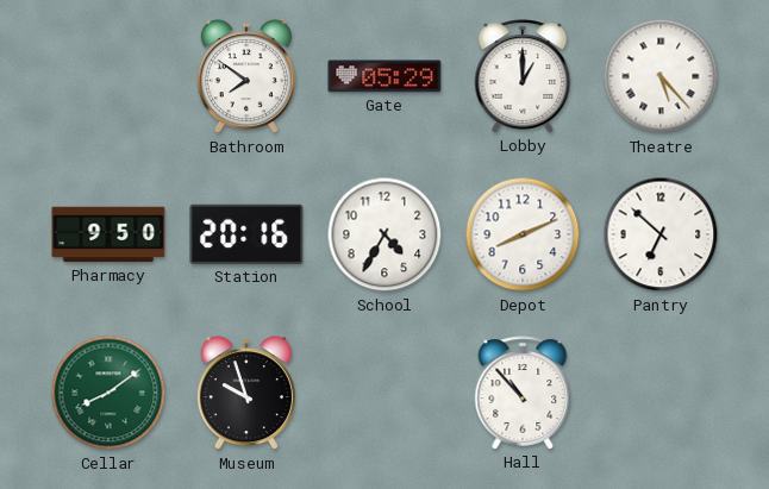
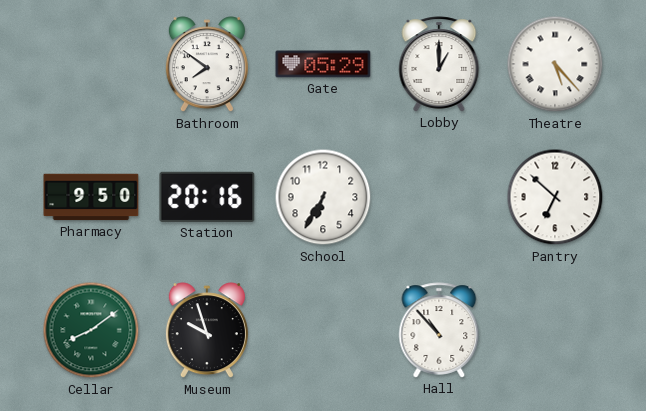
School: 4:35 -> 6:35
Depot: 8:11 -> none
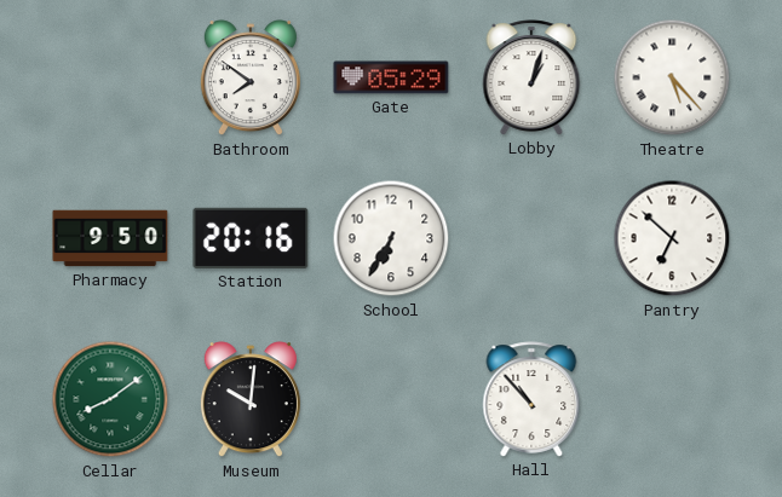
Lobby: 1:00 -> 1:03
Museum: 9:57 -> 10:01
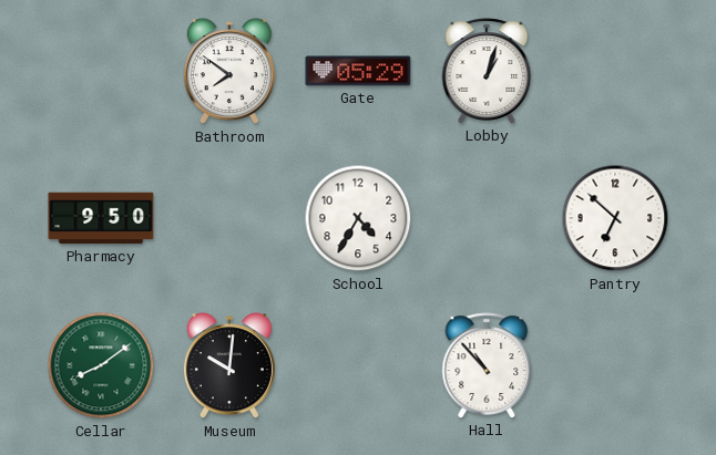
Theatre: 5:23 -> none
Station: 20:16 -> none
School: 6:35 -> 4:35
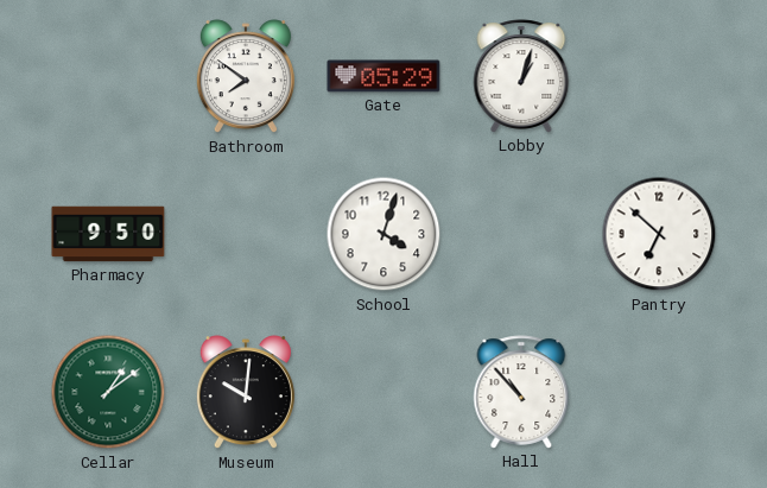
School: 4:35 -> 4:03
Cellar: 8:09 -> 1:09
